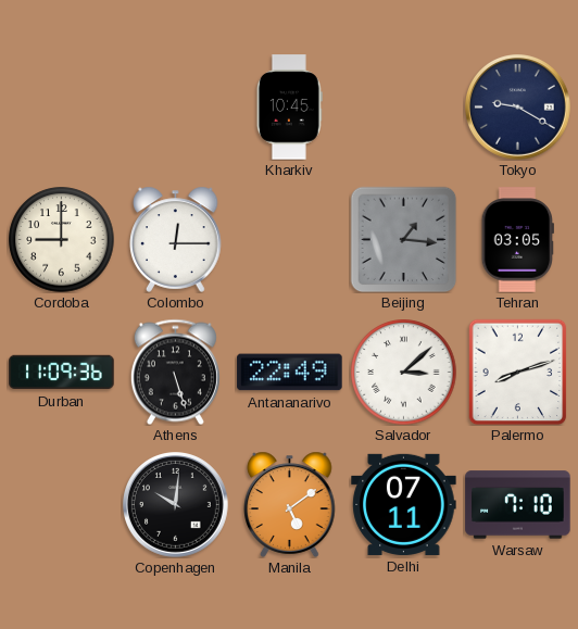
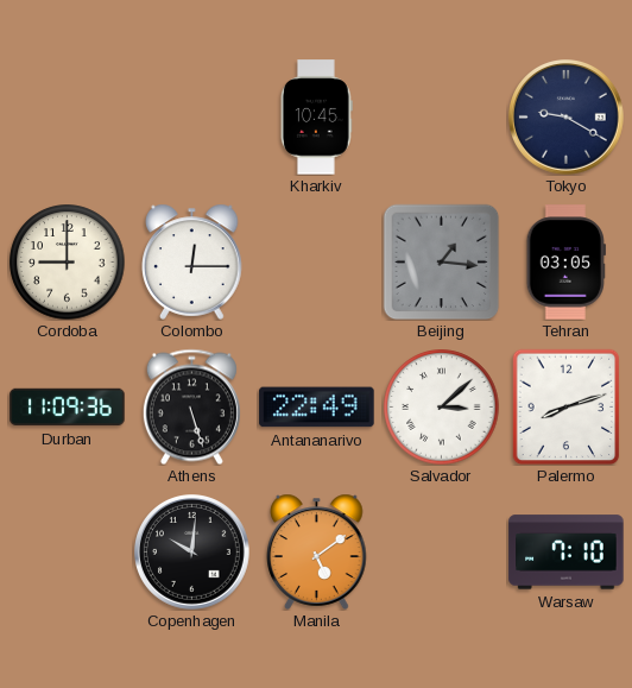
Delhi: 07:11 -> none
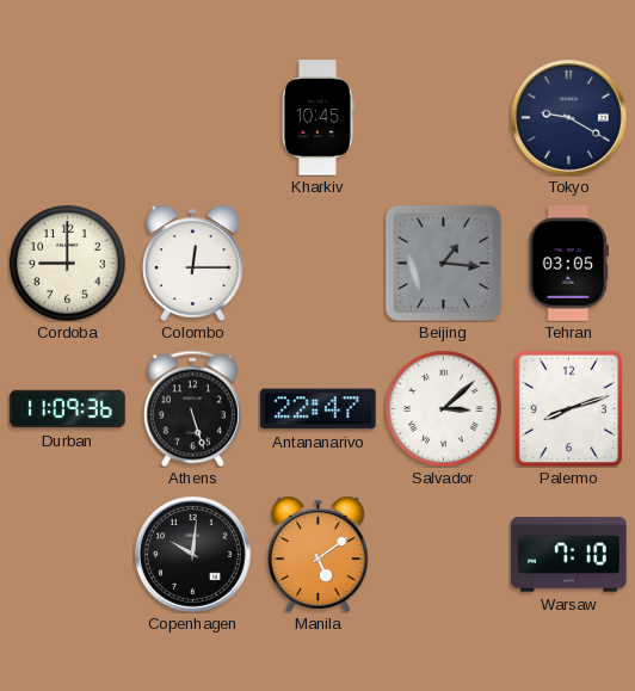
Antananarivo: 22:49 -> 22:47
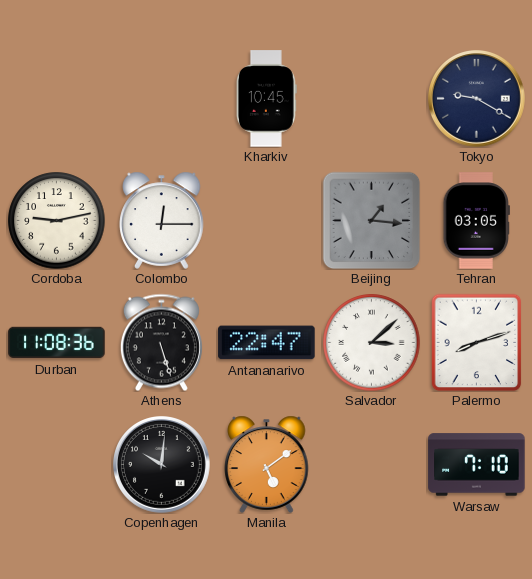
Cordoba: 9:00 -> 9:13
Durban: 11:09 -> 11:08
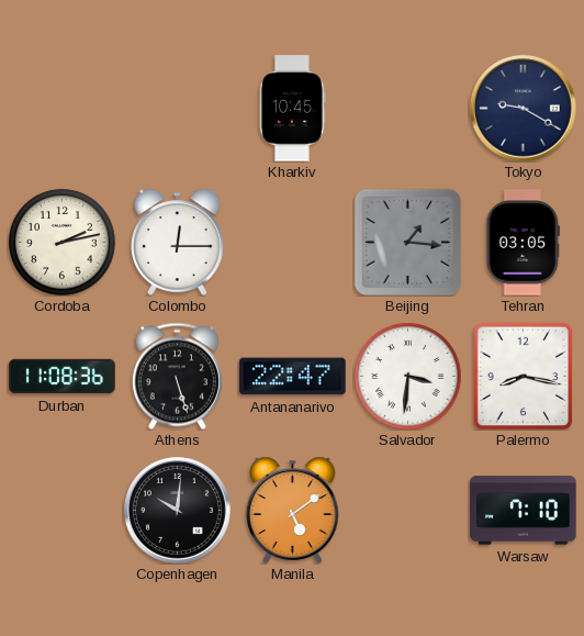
Cordoba: 9:13 -> 2:13
Salvador: 3:08 -> 3:31
Palermo: 8:12 -> 8:17
